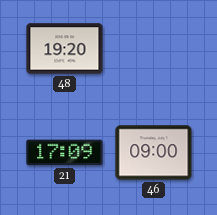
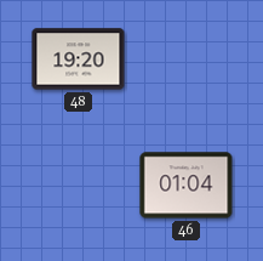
21: 17:09 -> none
46: 09:00 -> 01:04
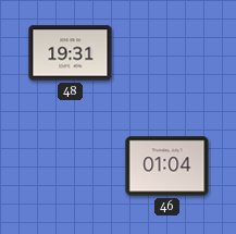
48: 19:20 -> 19:31
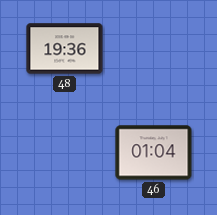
48: 19:31 -> 19:36
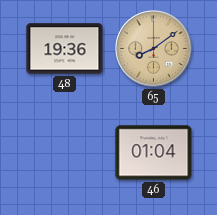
65: none -> 8:09
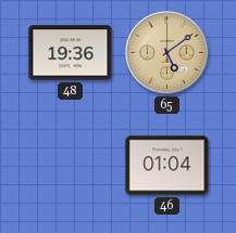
65: 8:09 -> 5:09
